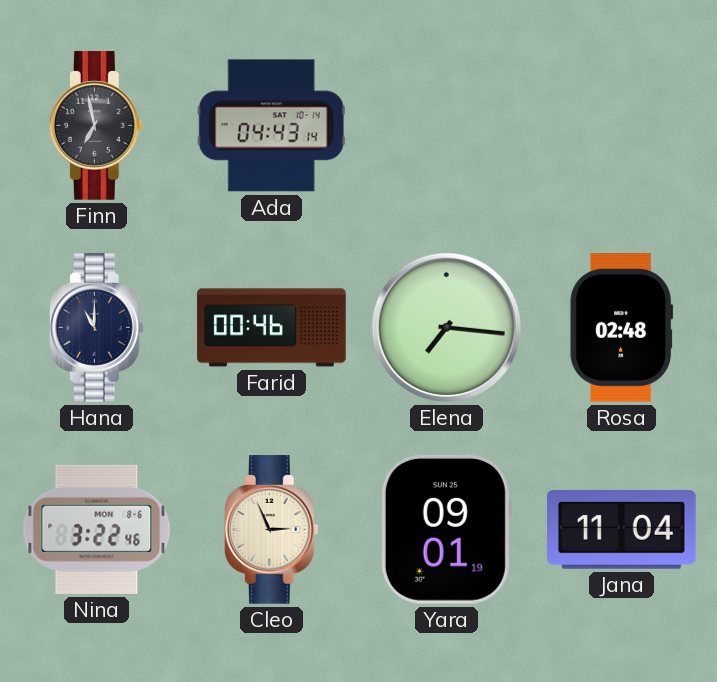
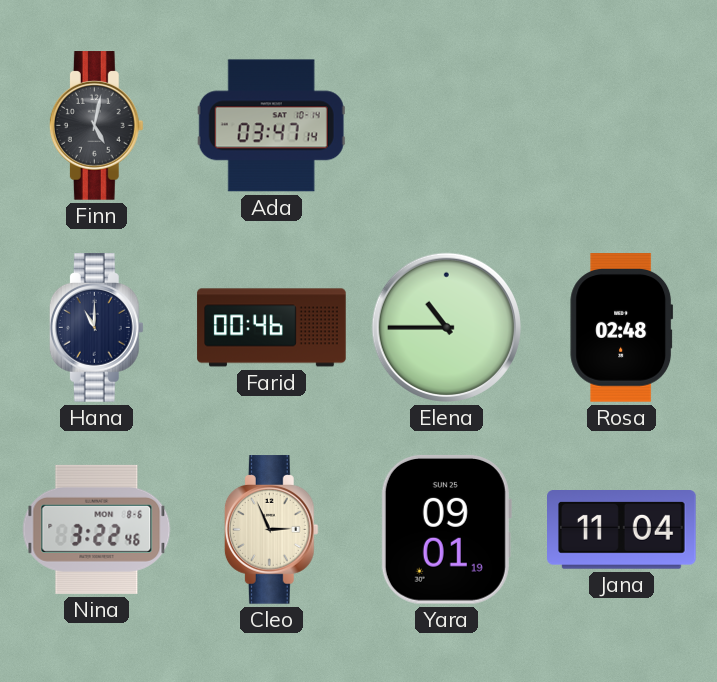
Finn: 6:58 -> 5:02
Ada: 04:43 -> 03:47
Elena: 7:16 -> 10:45
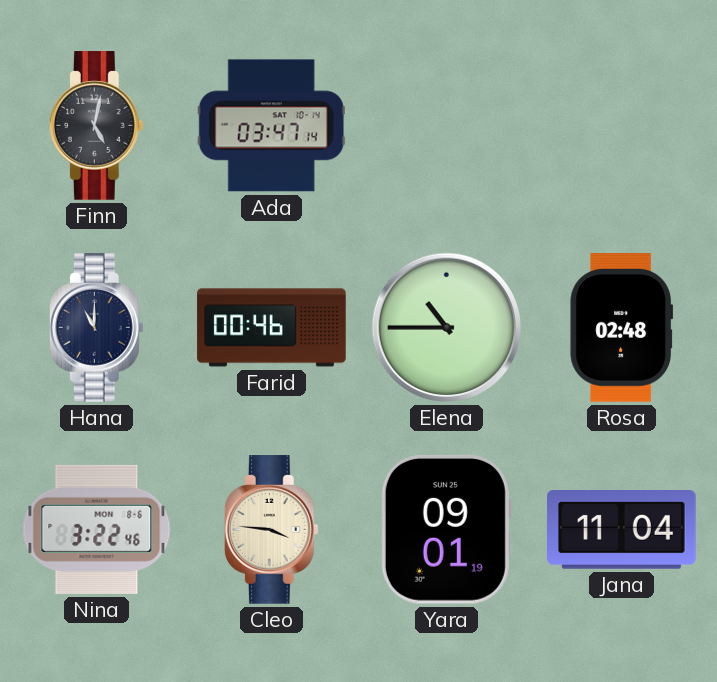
Cleo: 2:56 -> 3:46
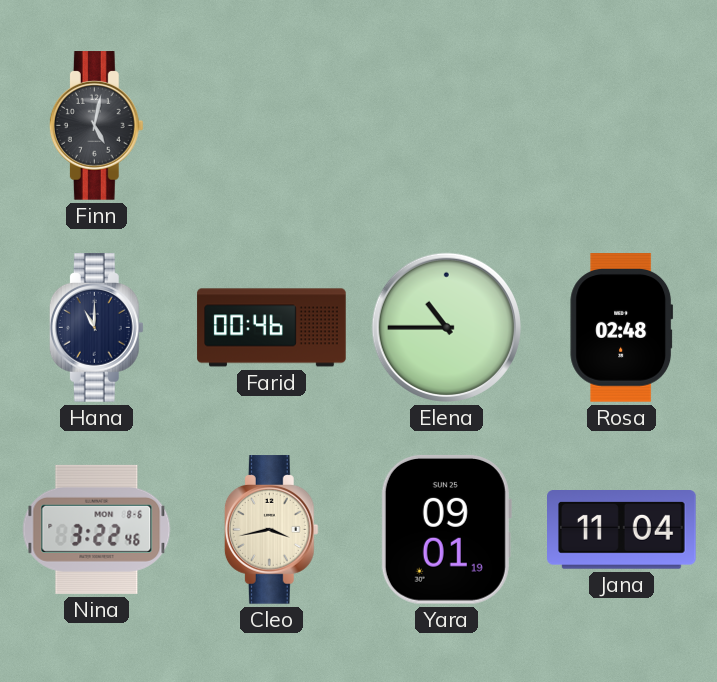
Ada: 03:47 -> none
Cleo: 3:46 -> 3:43
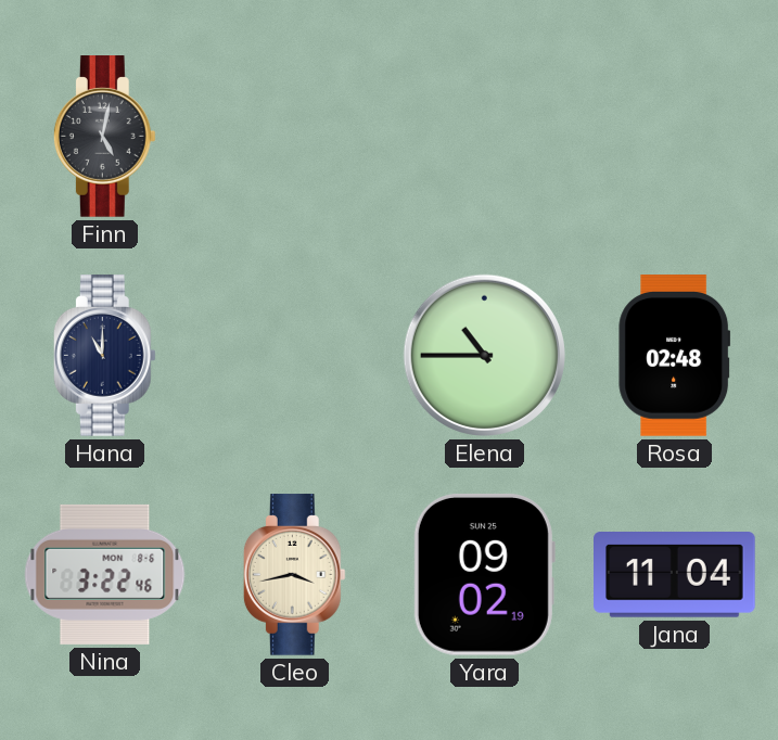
Farid: 00:46 -> none
Yara: 09:01 -> 09:02
